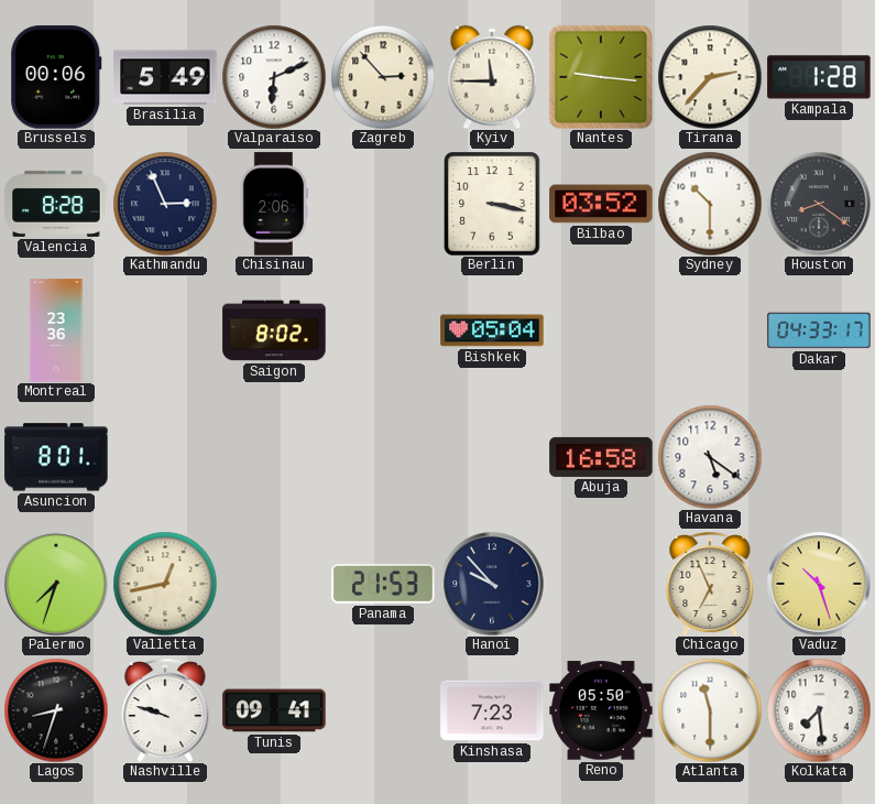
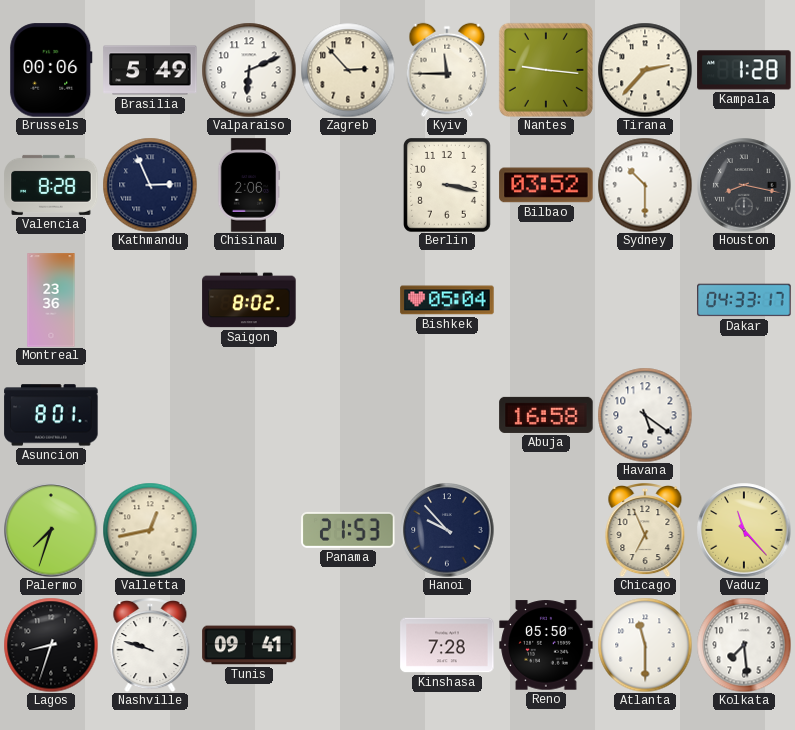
Houston: 8:21 -> 8:17
Vaduz: 10:27 -> 11:23
Kinshasa: 7:23 -> 7:28
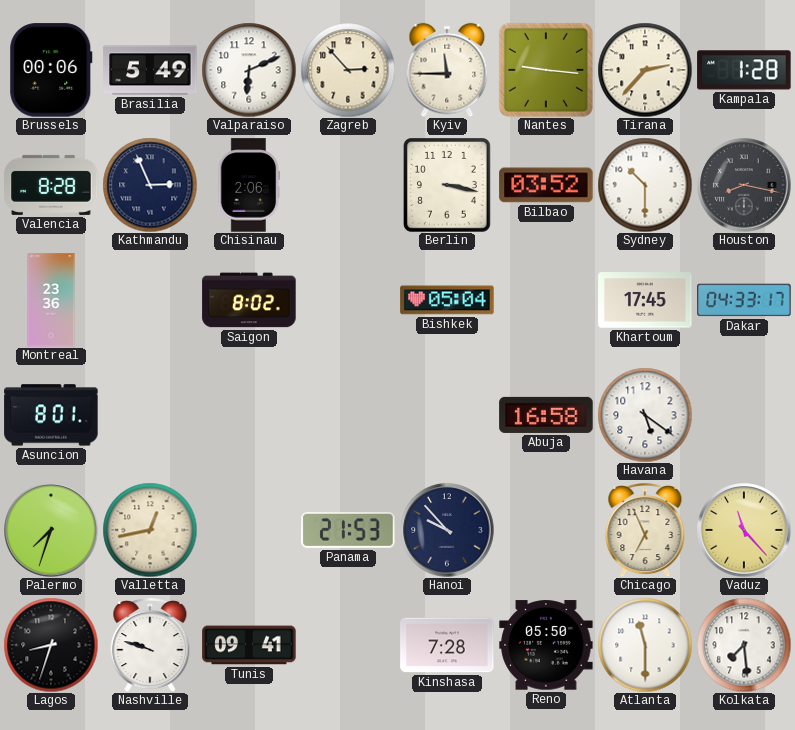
Khartoum: none -> 17:45
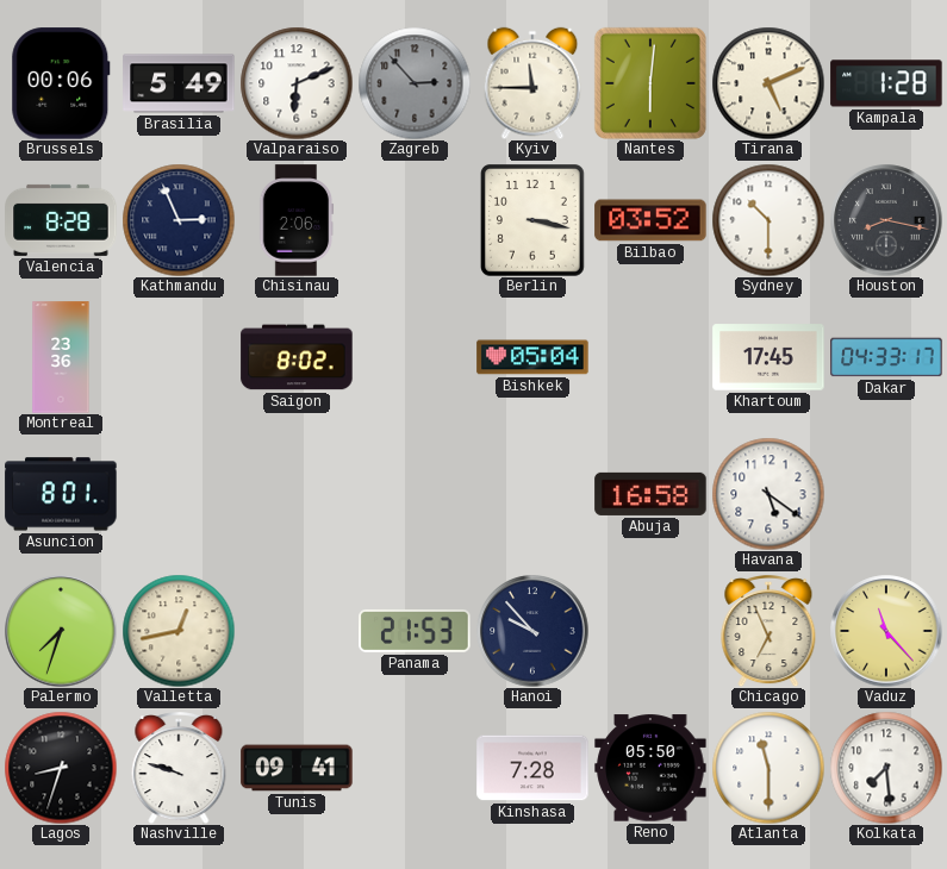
Zagreb dial: cream -> grey
Nantes: 9:16 -> 6:01
Tirana: 2:37 -> 5:11
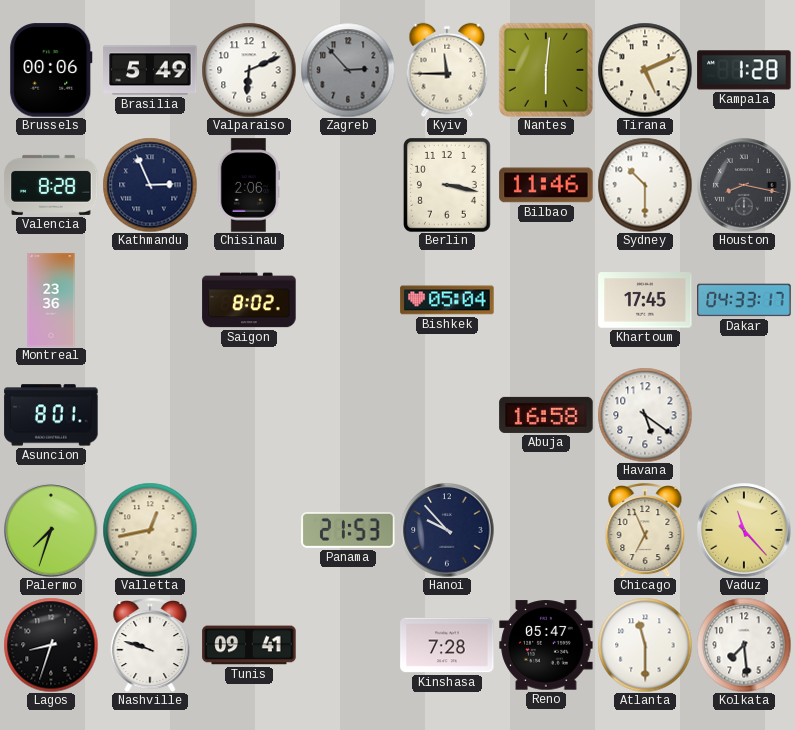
Bilbao: 03:52 -> 11:46
Reno: 05:50 -> 05:47
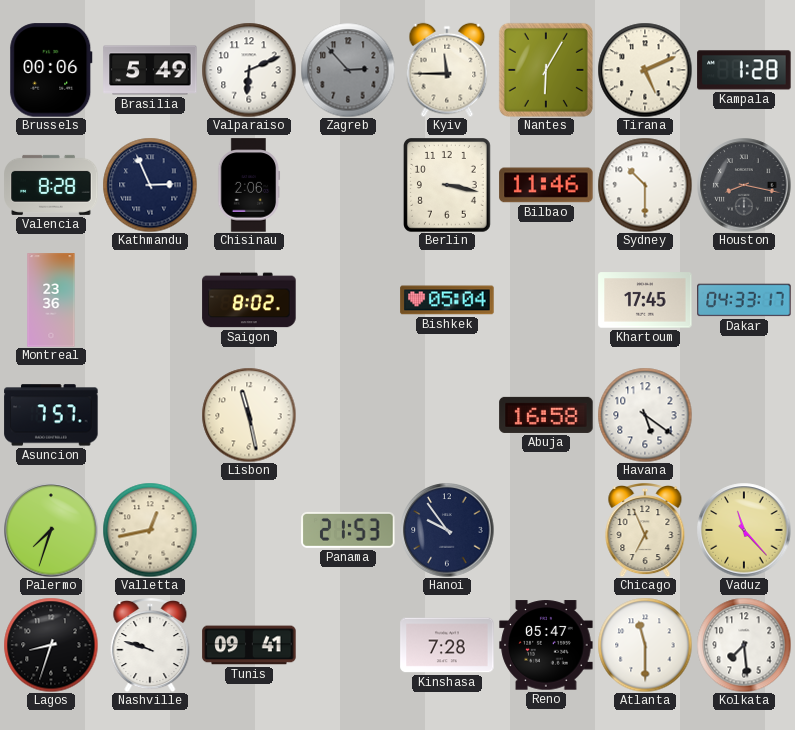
Nantes: 6:01 -> 6:05
Asuncion: 8:01 -> 7:57
Lisbon: none -> 11:28
Hanoi: 9:53 -> 9:54
